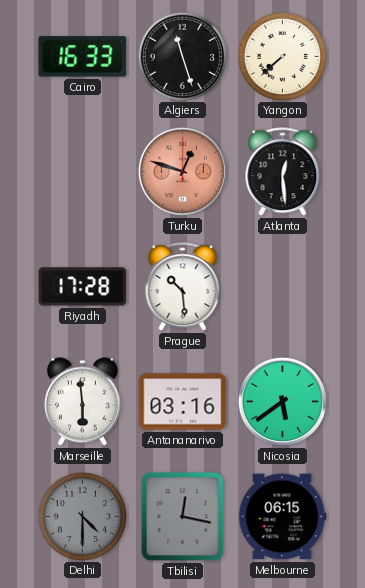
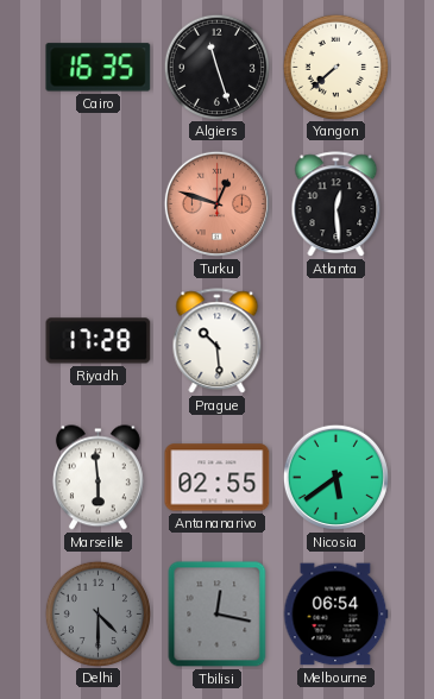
Cairo: 16:33 -> 16:35
Antananarivo: 03:16 -> 02:55
Melbourne: 06:15 -> 06:54
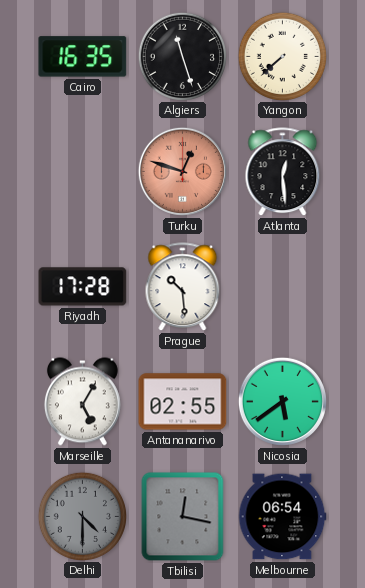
Marseille: 5:59 -> 5:05
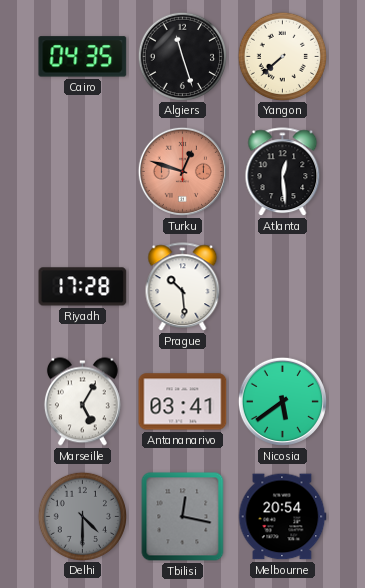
Cairo: 16:35 -> 04:35
Antananarivo: 02:55 -> 03:41
Melbourne: 06:54 -> 20:54
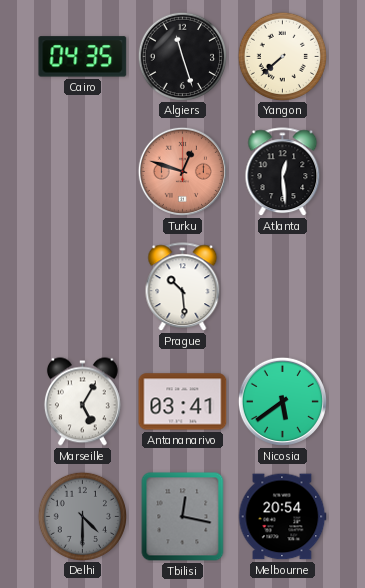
Riyadh: 17:28 -> none
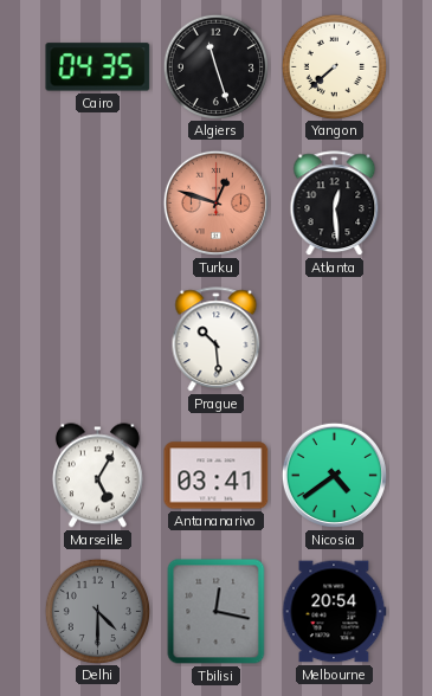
Nicosia: 5:39 -> 4:39
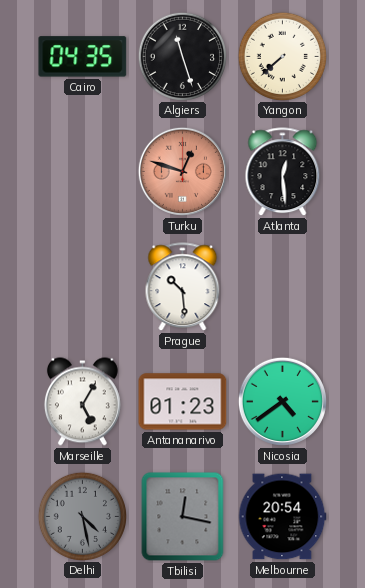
Antananarivo: 03:41 -> 01:23
Delhi: 4:30 -> 4:28
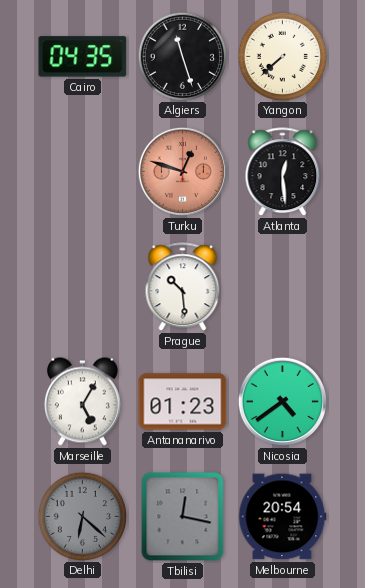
Delhi: 4:28 -> 6:22
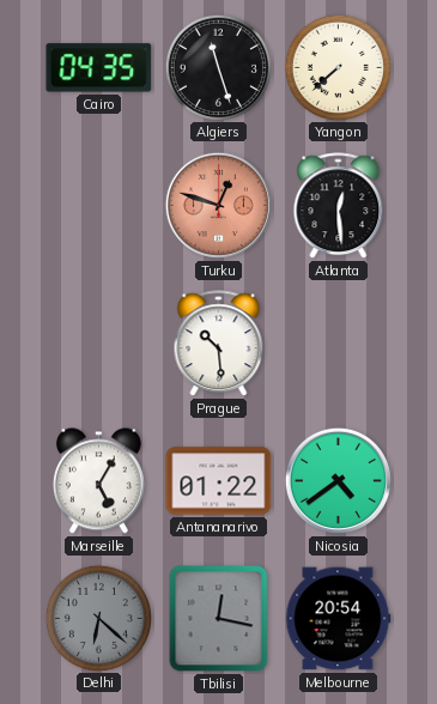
Antananarivo: 01:23 -> 01:22
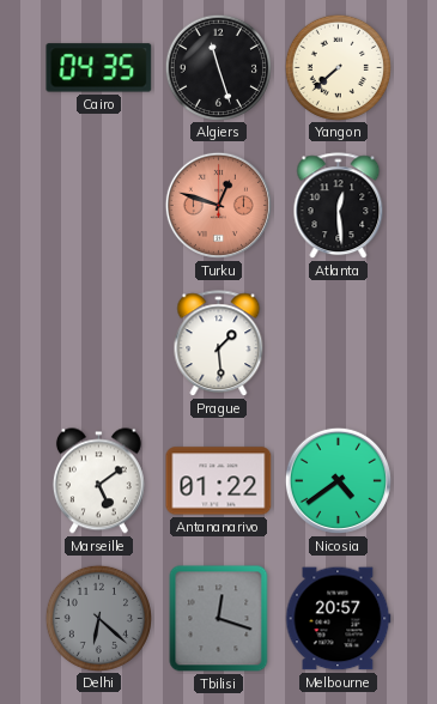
Prague: 10:29 -> 1:29
Marseille: 5:05 -> 5:09
Tbilisi: 12:17 -> 12:18
Melbourne: 20:54 -> 20:57
